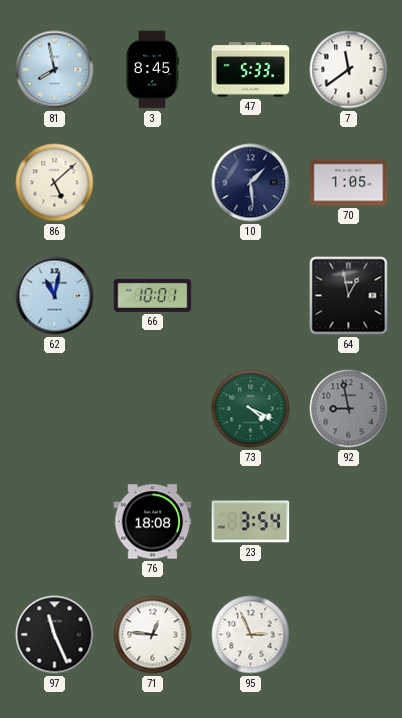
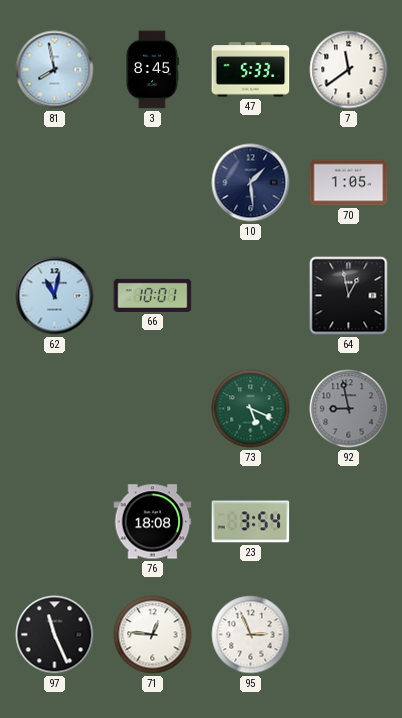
86: 5:08 -> none
73: 4:19 -> 5:19
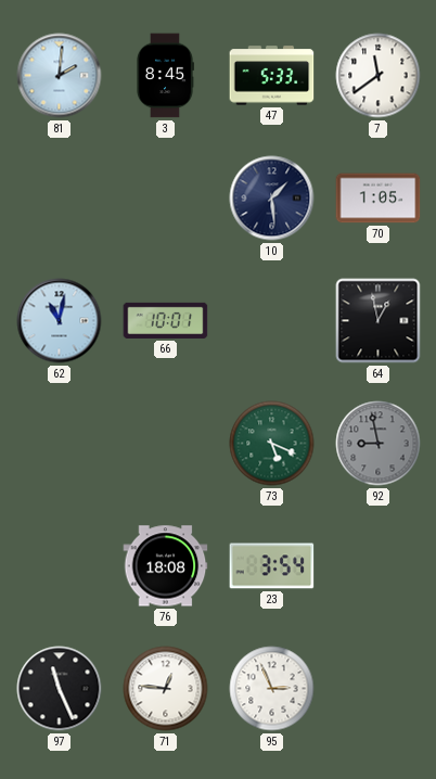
81: 7:58 -> 2:01
